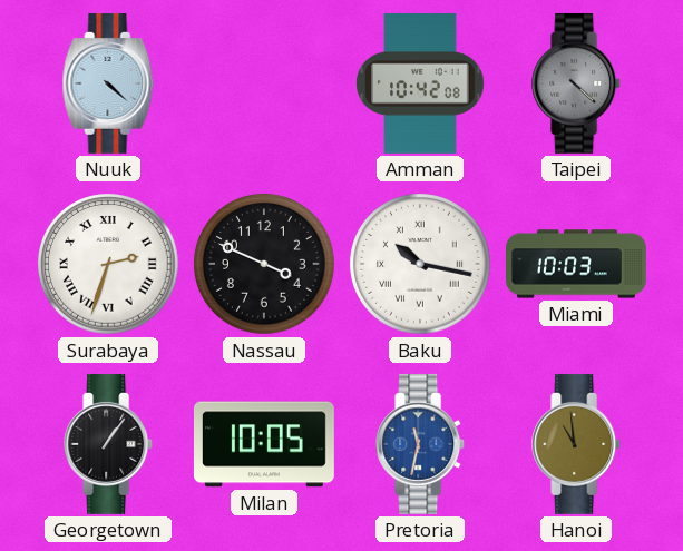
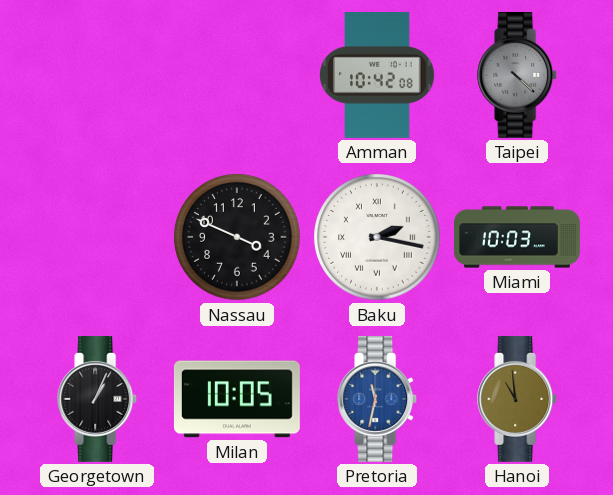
Nuuk: 4:22 -> none
Surabaya: 2:33 -> none
Baku: 10:17 -> 2:17
Georgetown: 1:06 -> 1:04
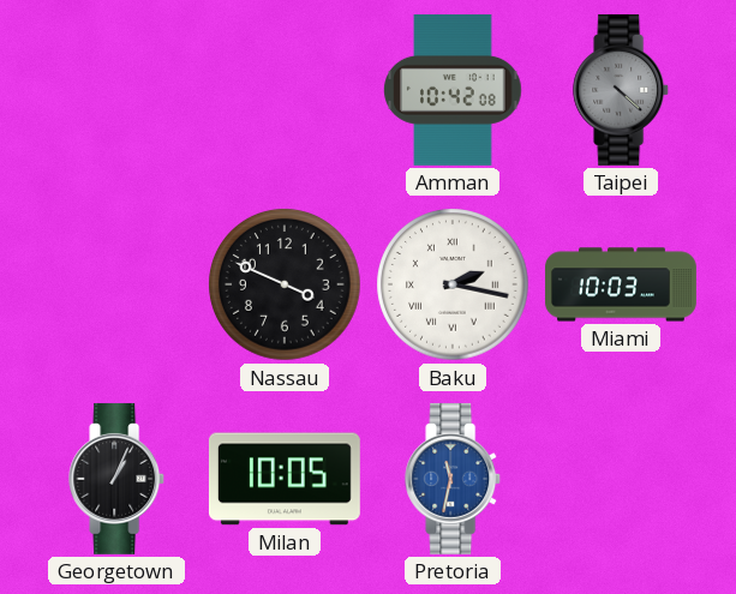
Hanoi: 10:59 -> none
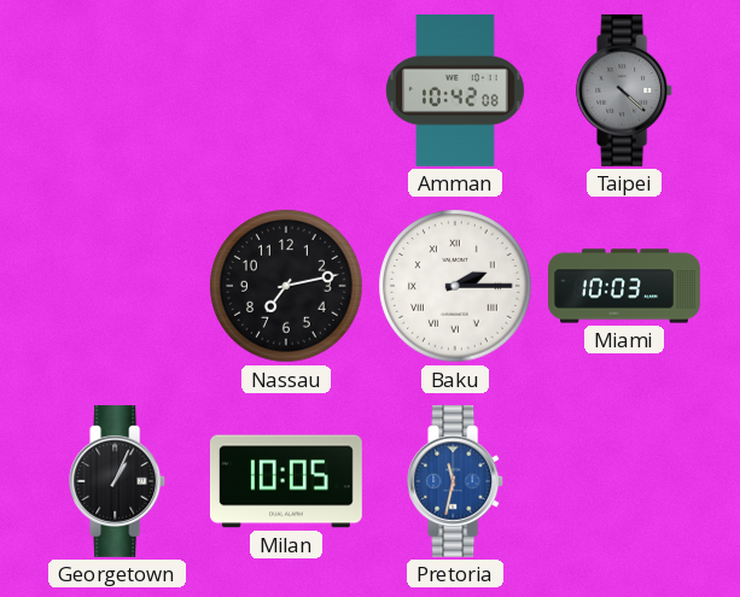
Nassau: 3:49 -> 7:13
Baku: 2:17 -> 2:15
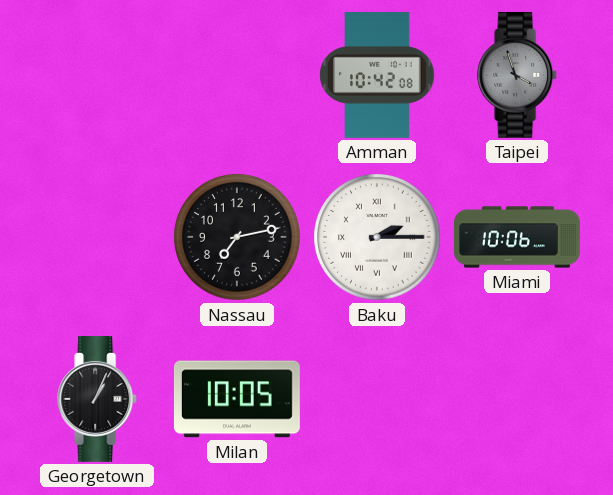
Taipei: 4:22 -> 3:57
Miami: 10:03 -> 10:06
Pretoria: 11:32 -> none
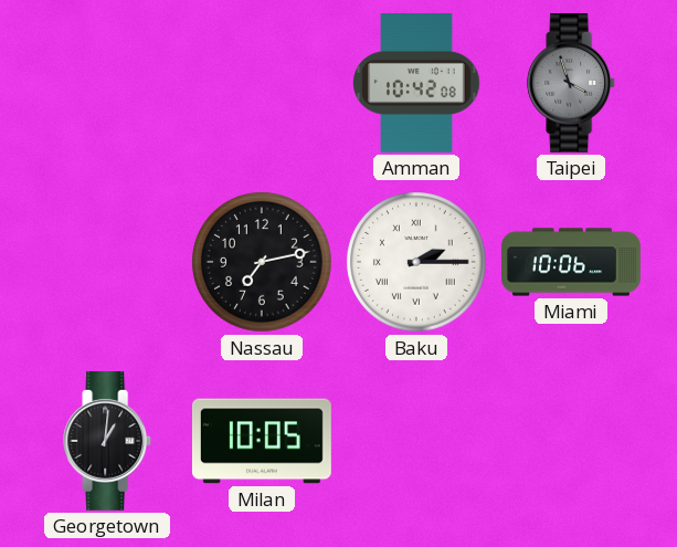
Georgetown: 1:04 -> 1:01
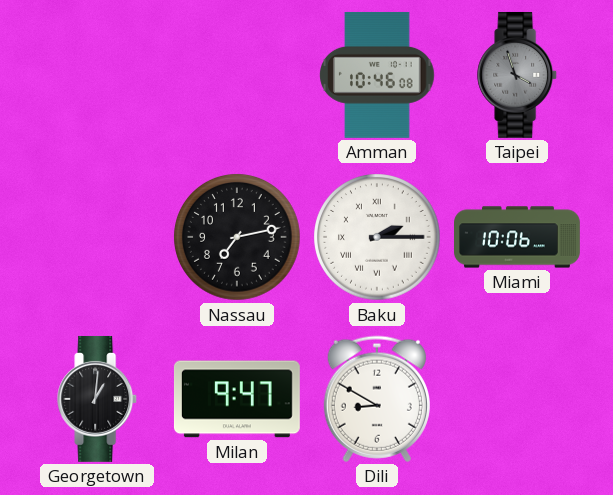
Amman: 10:42 -> 10:46
Milan: 10:05 -> 9:47
Dili: none -> 8:50
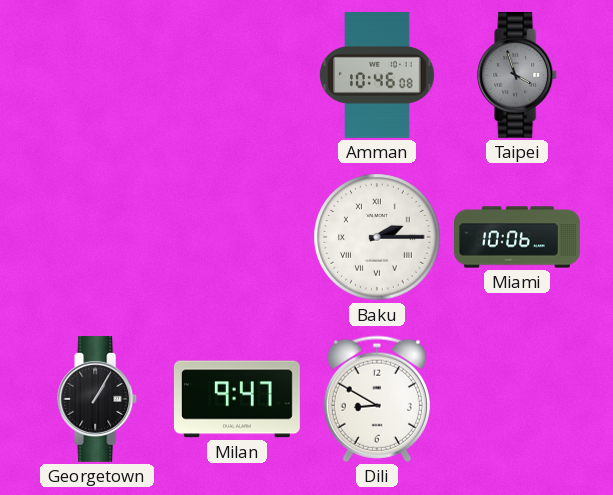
Nassau: 7:13 -> none
Georgetown: 1:01 -> 1:05
